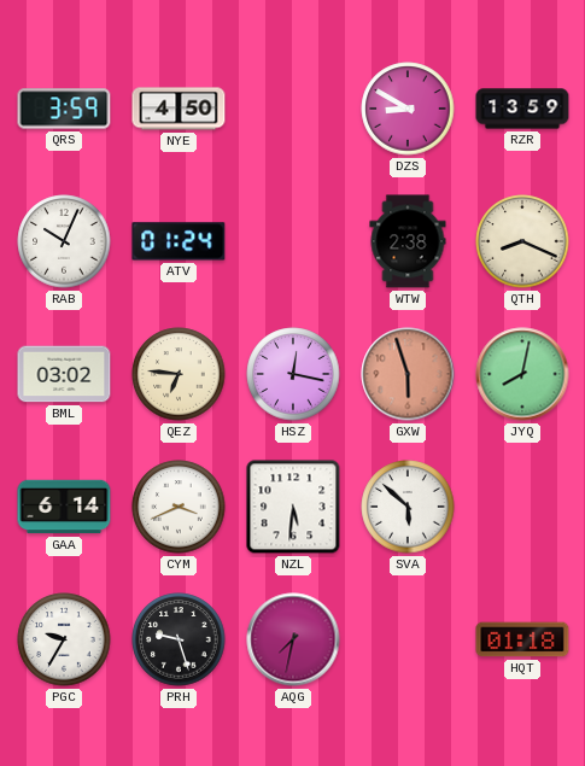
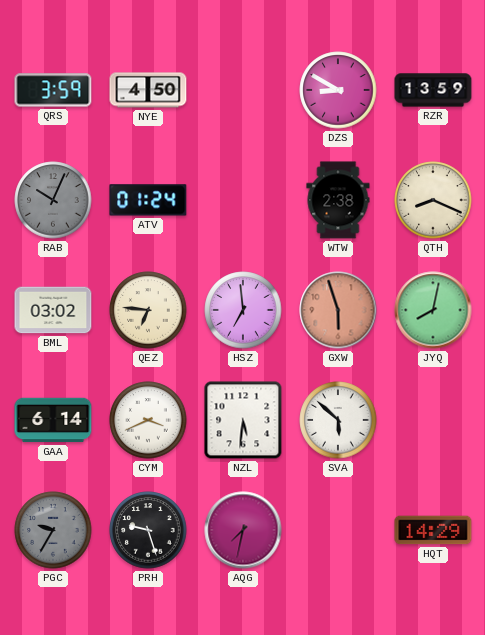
RAB dial: white -> grey
HSZ: 12:17 -> 6:59
PGC dial: white -> grey
HQT: 01:18 -> 14:29
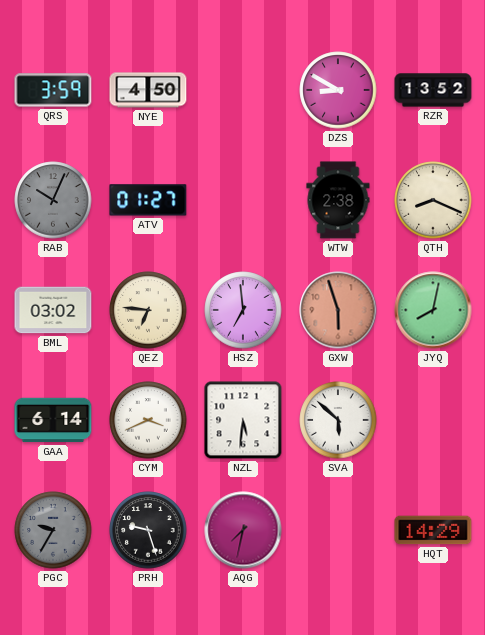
RZR: 13:59 -> 13:52
ATV: 01:24 -> 01:27
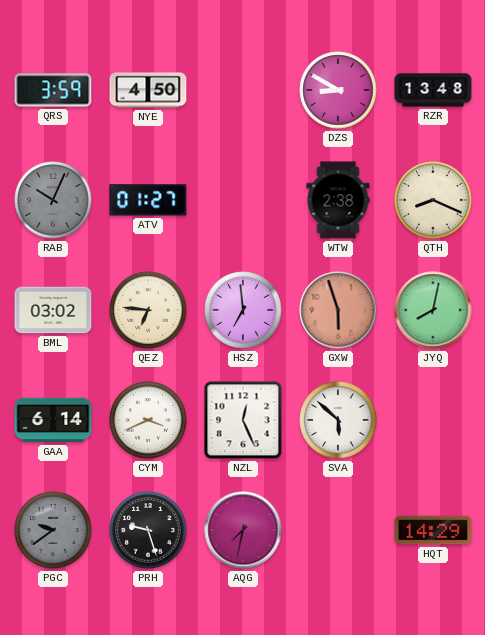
RZR: 13:52 -> 13:48
NZL: 5:31 -> 12:26
PGC: 9:35 -> 9:39
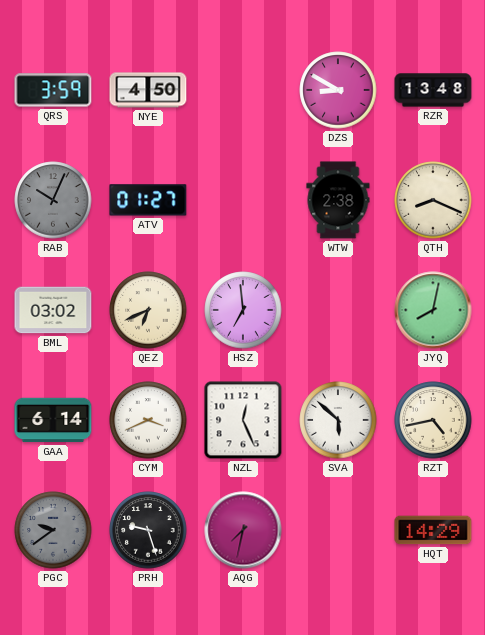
QEZ: 6:46 -> 6:41
GXW: 5:57 -> none
RZT: none -> 4:43
